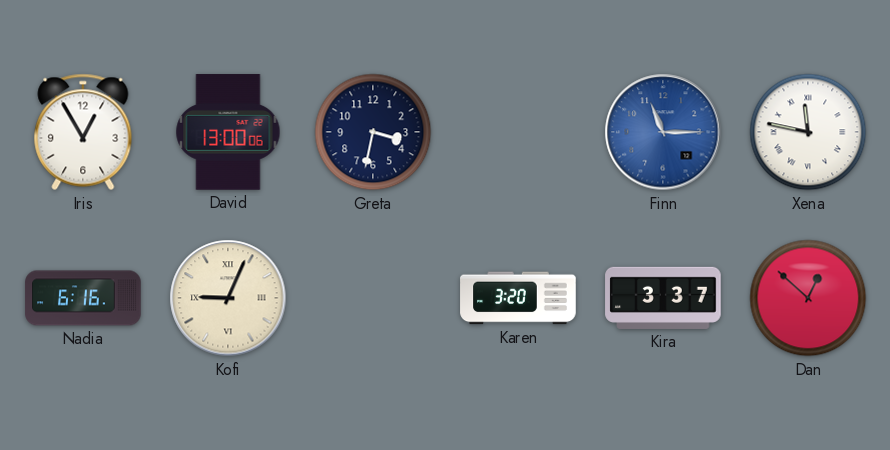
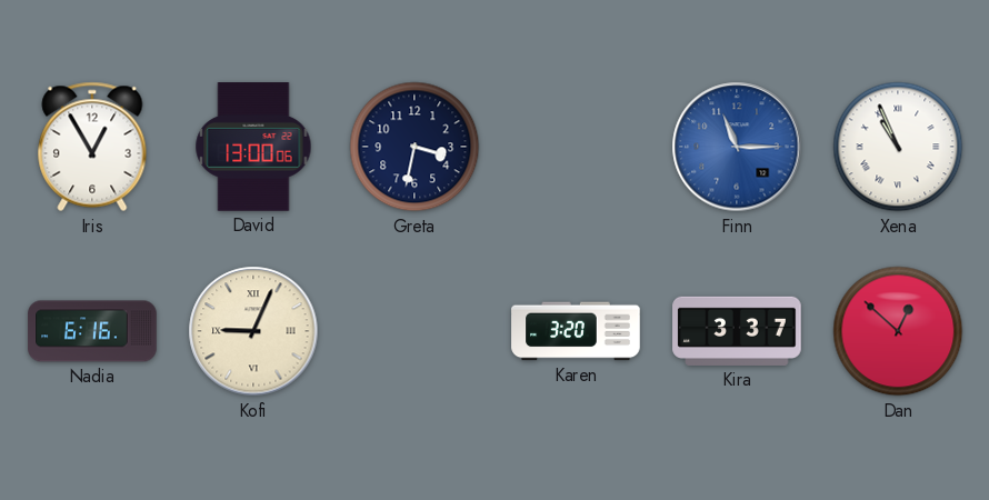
Xena: 11:47 -> 10:56
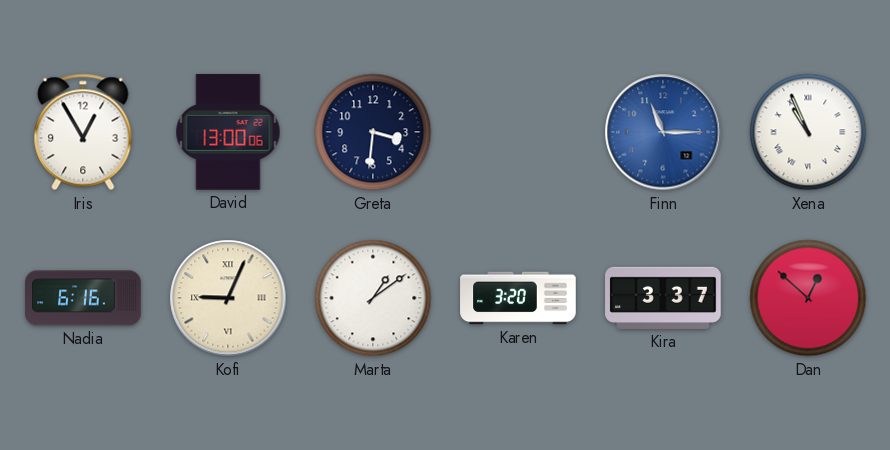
Greta: 3:32 -> 3:31
Marta: none -> 1:09
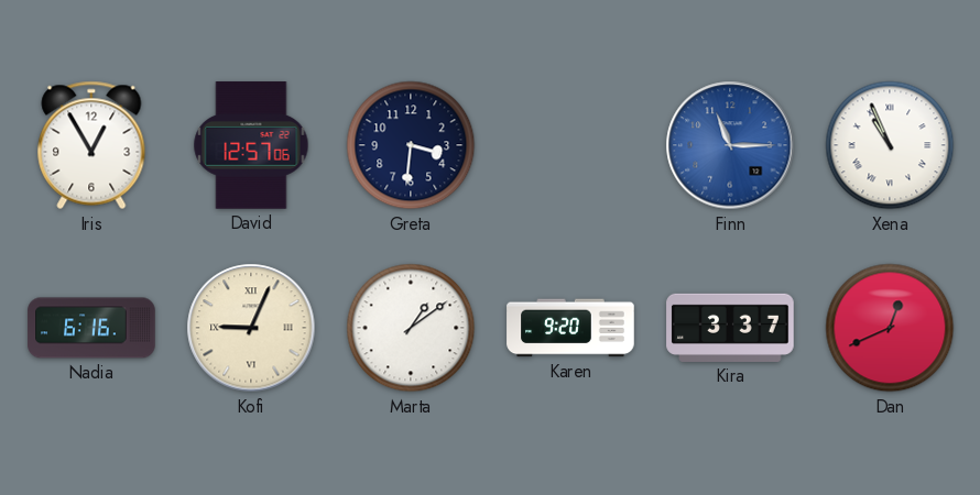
David: 13:00 -> 12:57
Karen: 3:20 -> 9:20
Dan: 12:52 -> 12:41
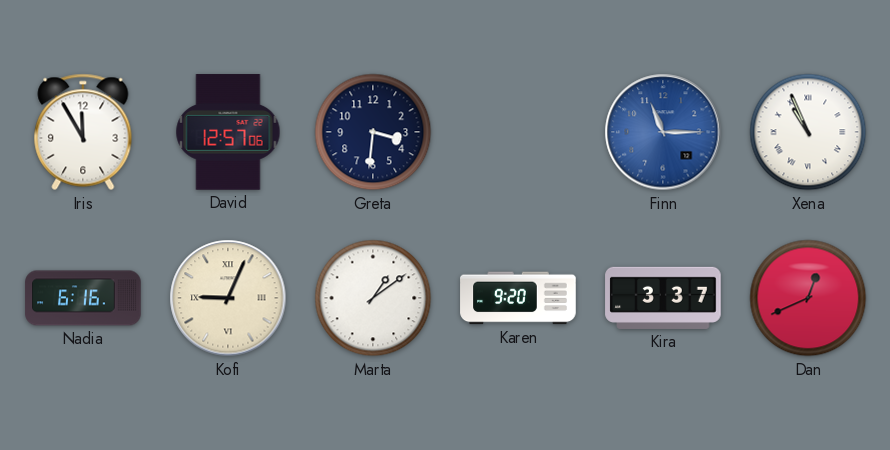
Iris: 12:55 -> 11:55
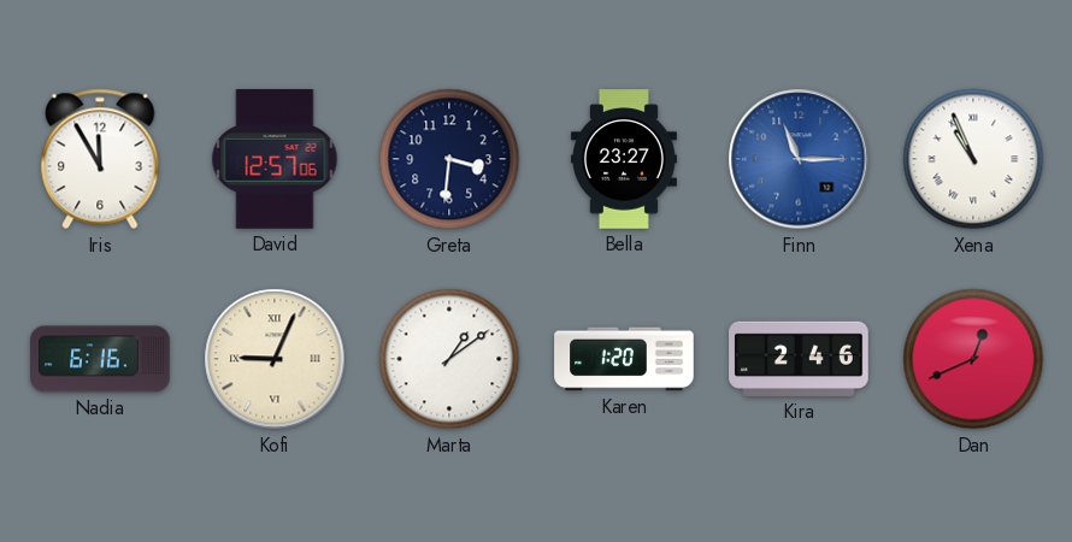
Bella: none -> 23:27
Karen: 9:20 -> 1:20
Kira: 3:37 -> 2:46
